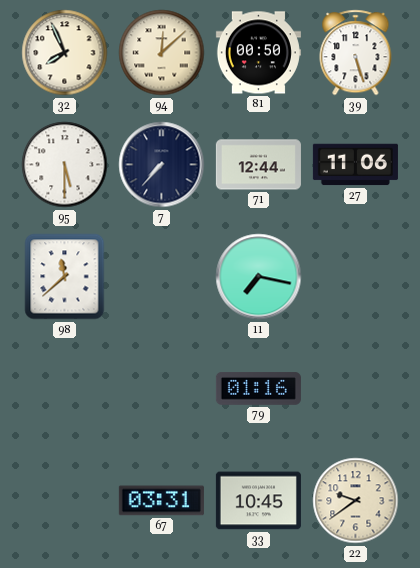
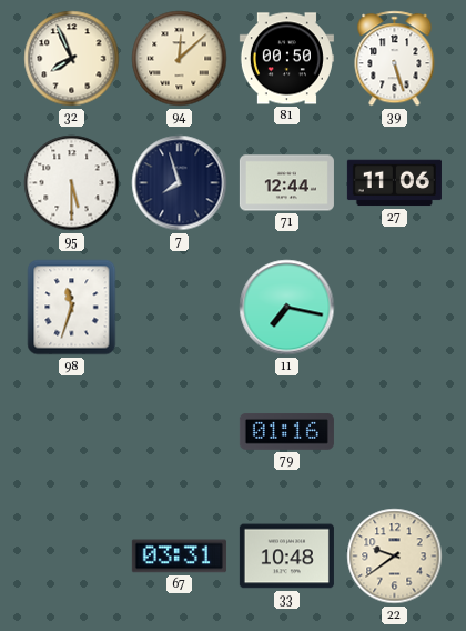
7: 7:37 -> 7:57
98: 11:38 -> 11:33
33: 10:45 -> 10:48
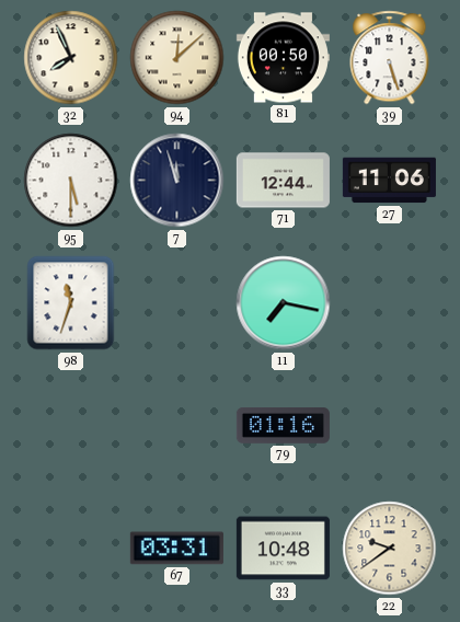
7: 7:57 -> 11:57
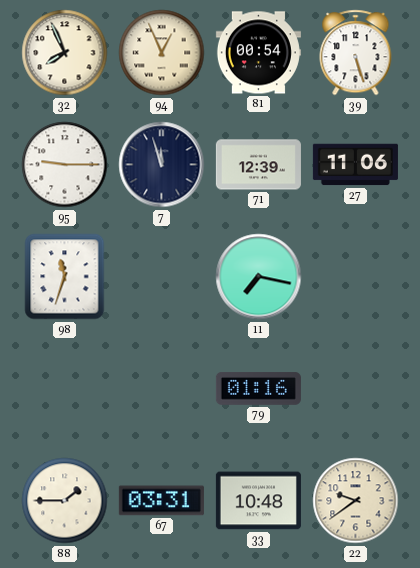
94: 12:08 -> 12:56
81: 00:50 -> 00:54
95: 5:30 -> 9:15
71: 12:44 -> 12:39
88: none -> 1:45
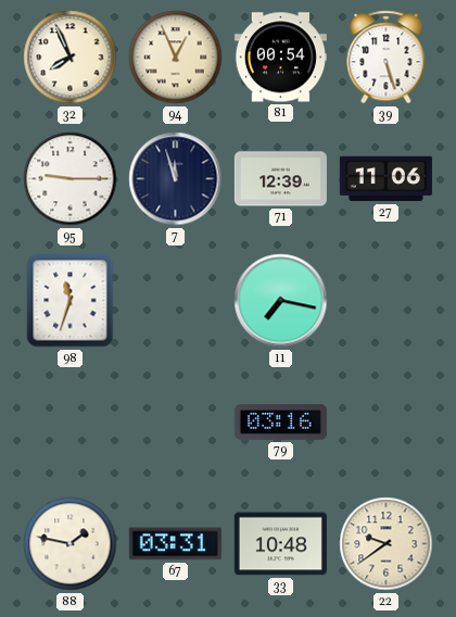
79: 01:16 -> 03:16
88: 1:45 -> 1:47
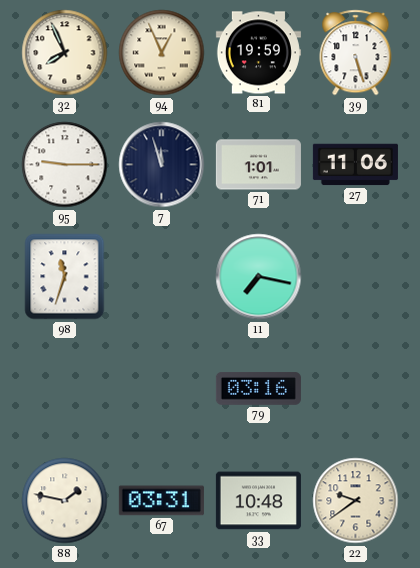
81: 00:54 -> 19:59
71: 12:39 -> 1:01
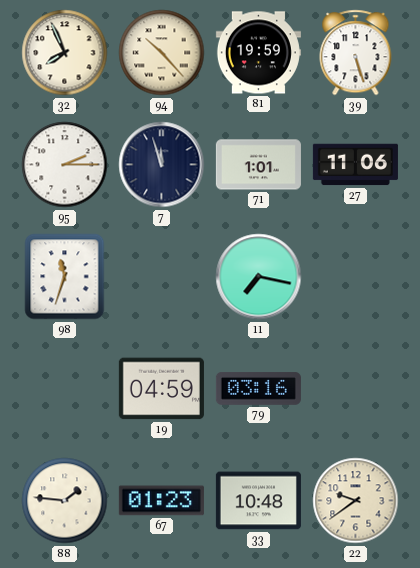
94: 12:56 -> 10:23
95: 9:15 -> 2:15
19: none -> 04:59
88: 1:47 -> 1:46
67: 03:31 -> 01:23
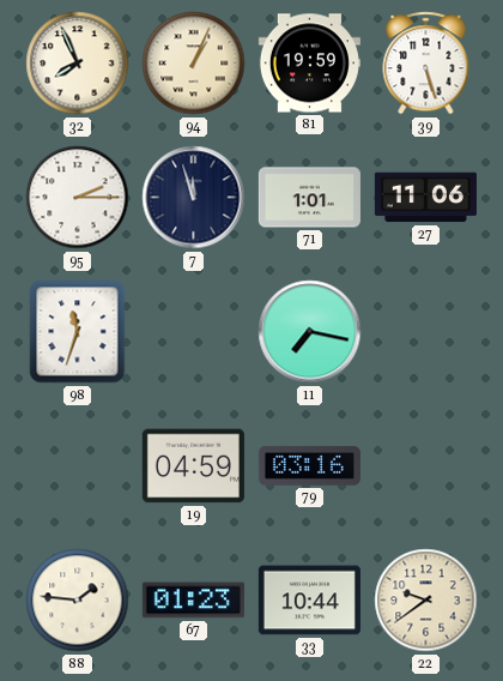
94: 10:23 -> 1:04
33: 10:48 -> 10:44
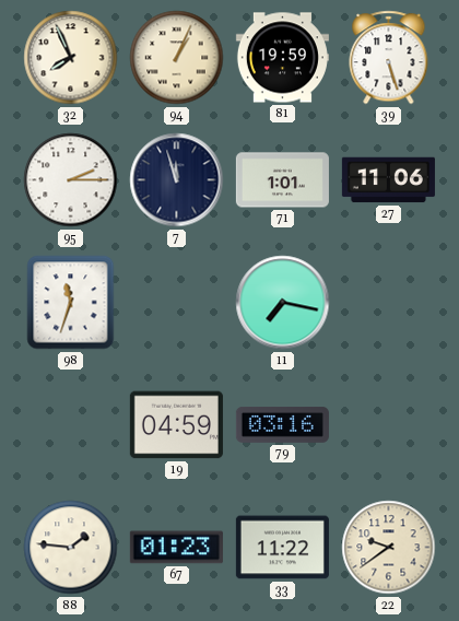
33: 10:44 -> 11:22
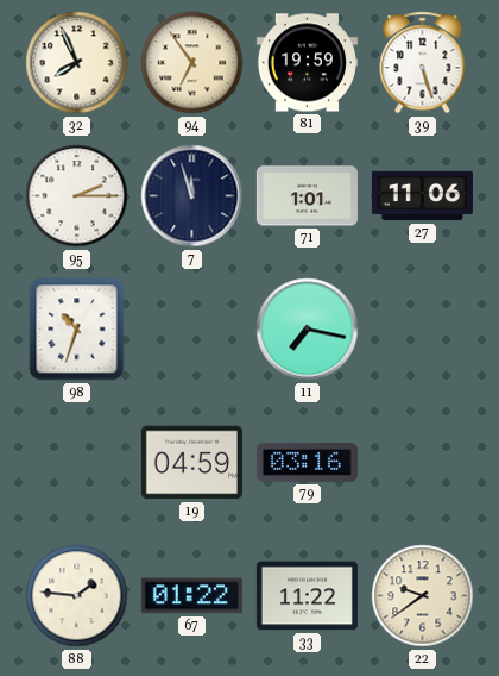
94: 1:04 -> 6:54
98: 11:33 -> 10:33
67: 01:23 -> 01:22
